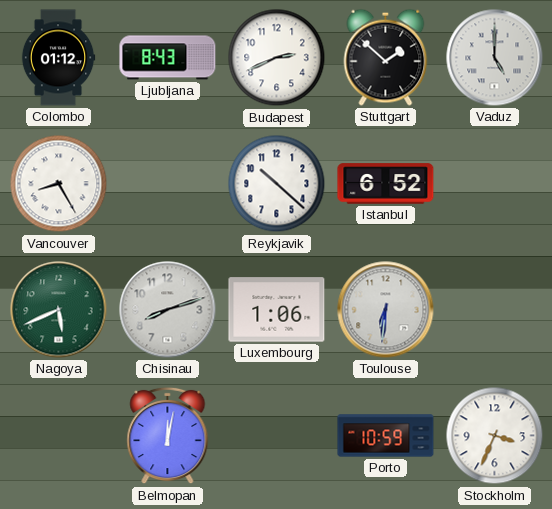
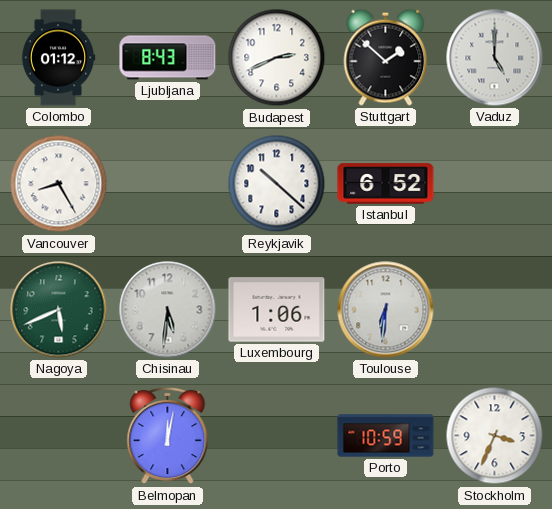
Chisinau: 8:12 -> 5:31
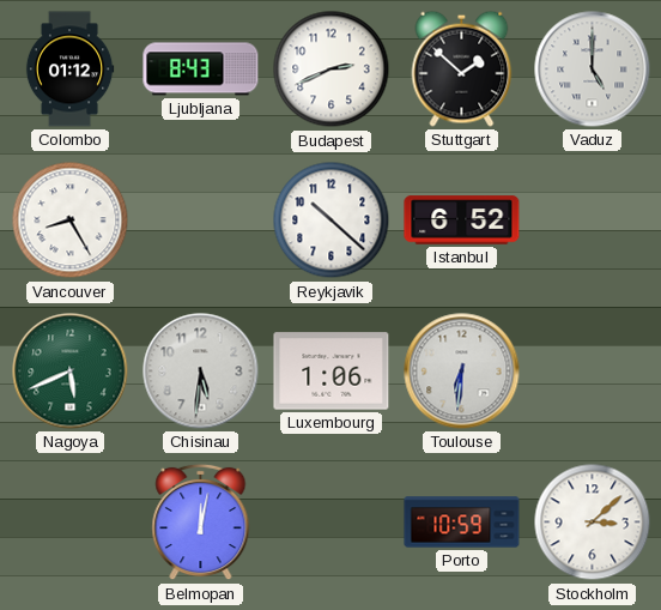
Stockholm: 3:34 -> 3:08
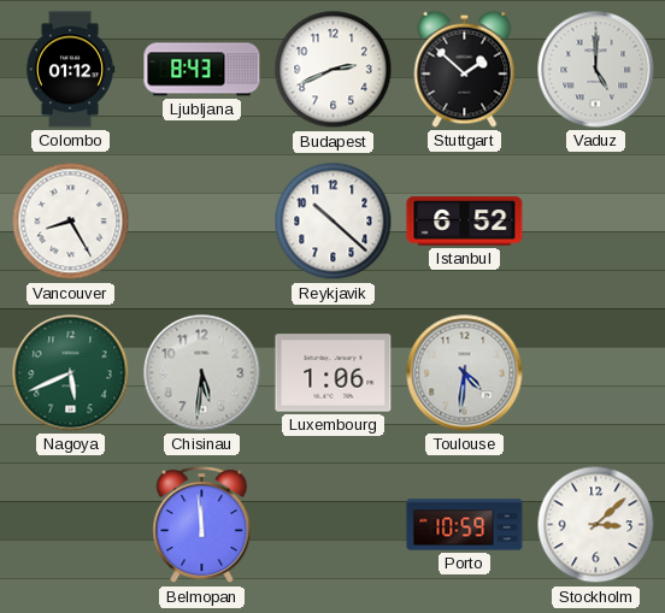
Toulouse: 6:31 -> 4:31
Belmopan: 12:02 -> 11:59
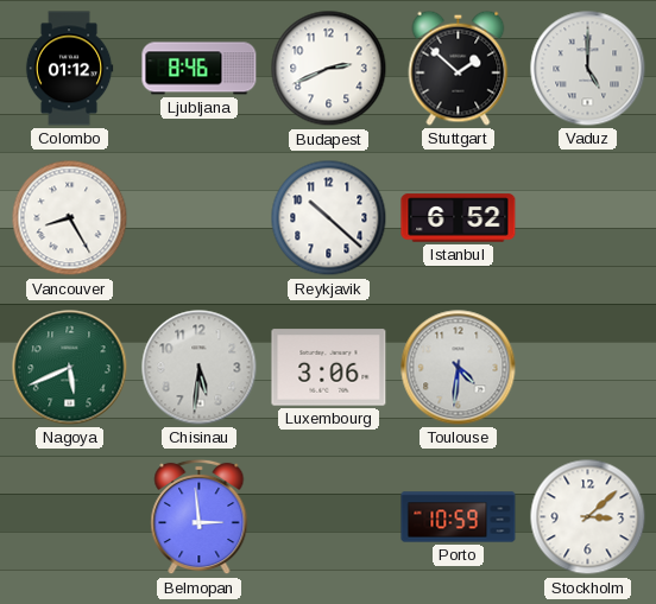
Ljubljana: 8:43 -> 8:46
Luxembourg: 1:06 -> 3:06
Belmopan: 11:59 -> 2:59
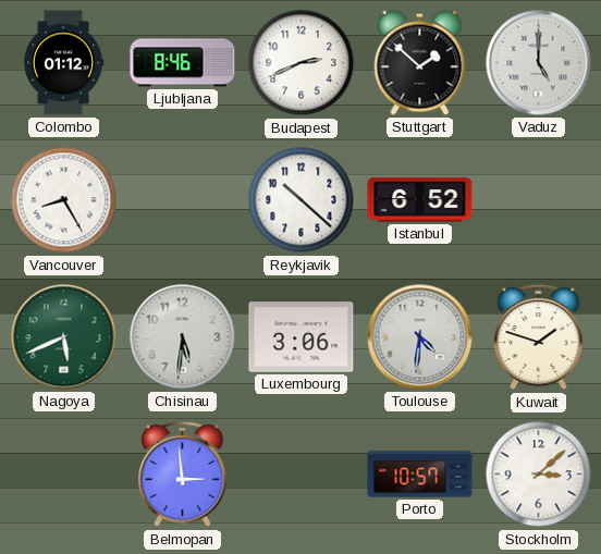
Kuwait: none -> 1:48
Porto: 10:59 -> 10:57
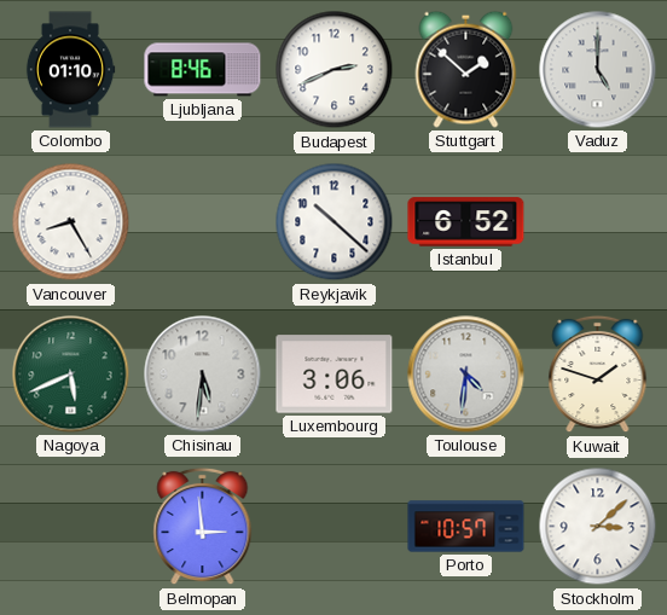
Colombo: 01:12 -> 01:10
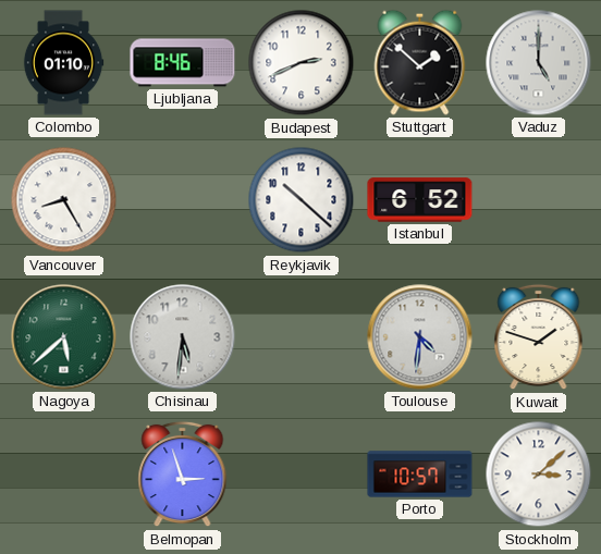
Nagoya: 5:41 -> 5:38
Luxembourg: 3:06 -> none
Belmopan: 2:59 -> 2:57
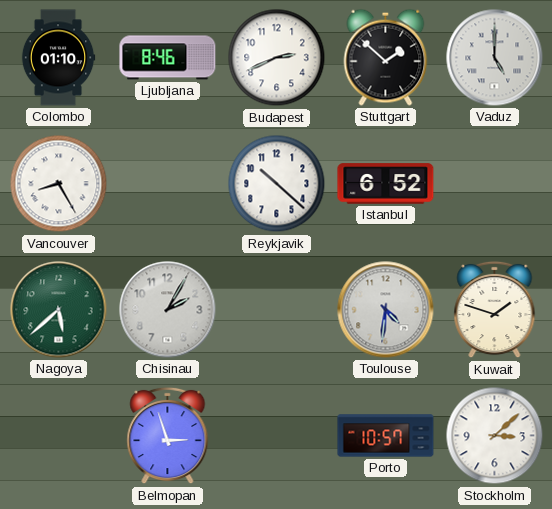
Chisinau: 5:31 -> 2:05
